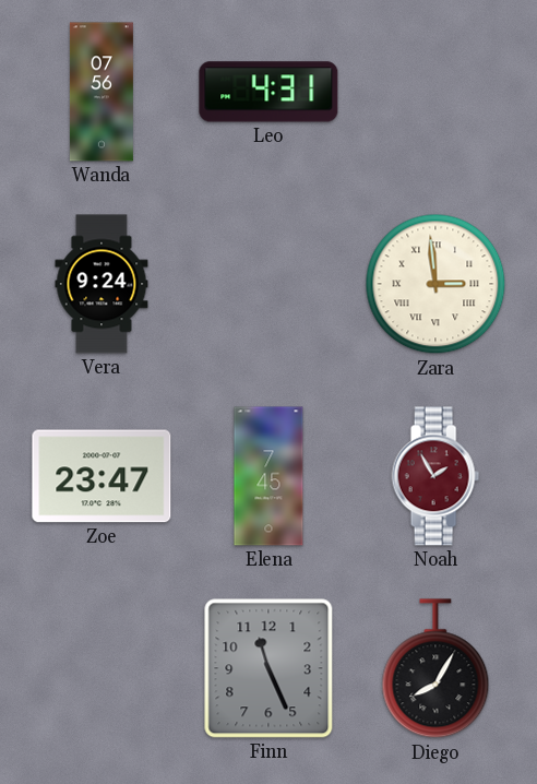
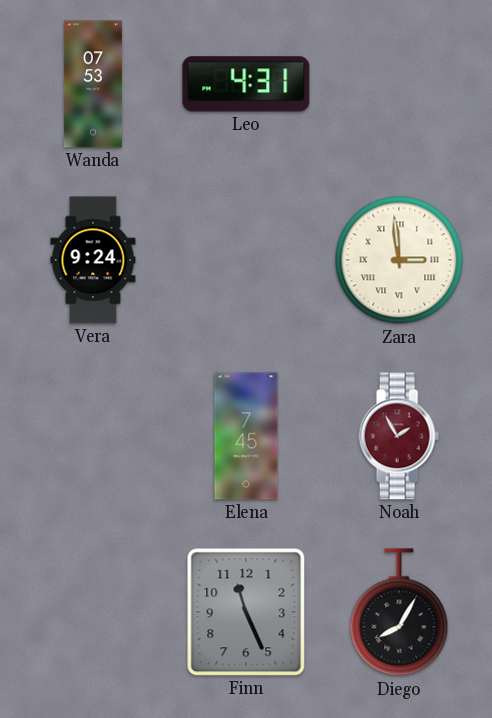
Wanda: 07:56 -> 07:53
Zoe: 23:47 -> none
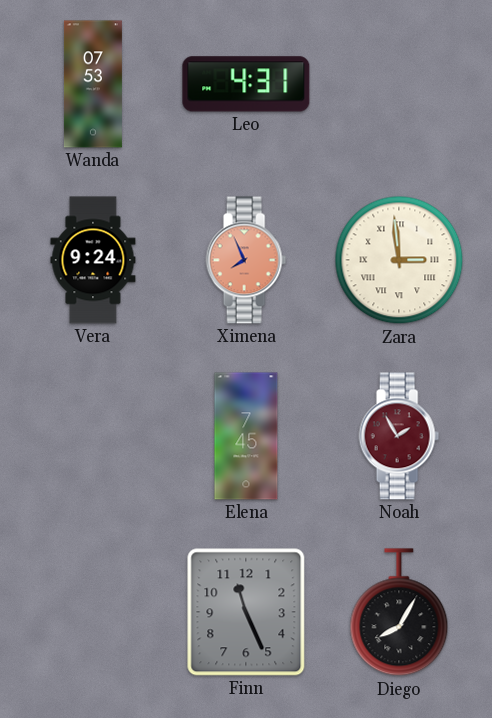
Ximena: none -> 7:56
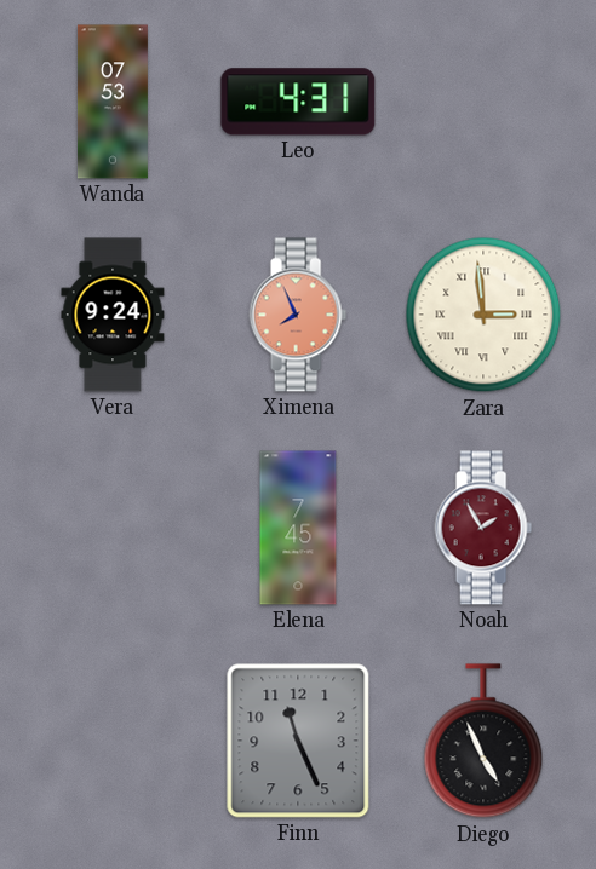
Diego: 8:05 -> 4:56
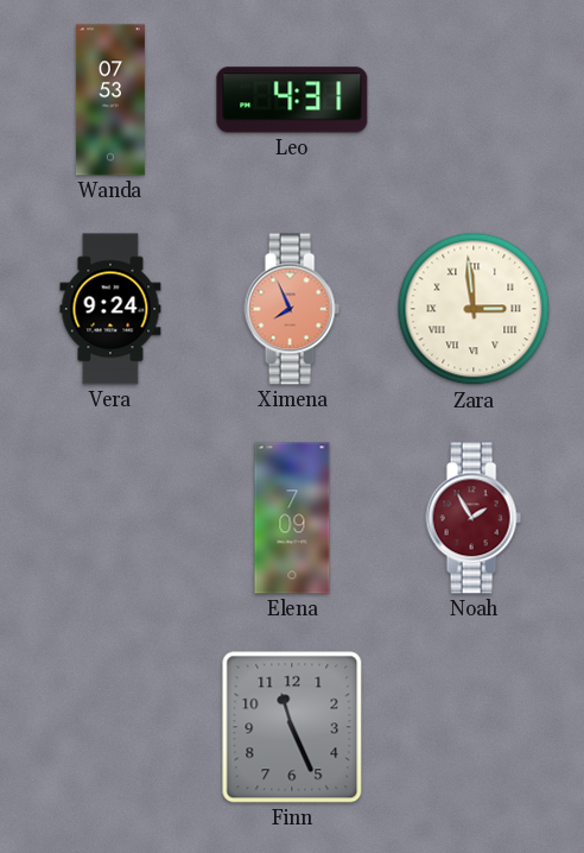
Elena: 7:45 -> 7:09
Diego: 4:56 -> none
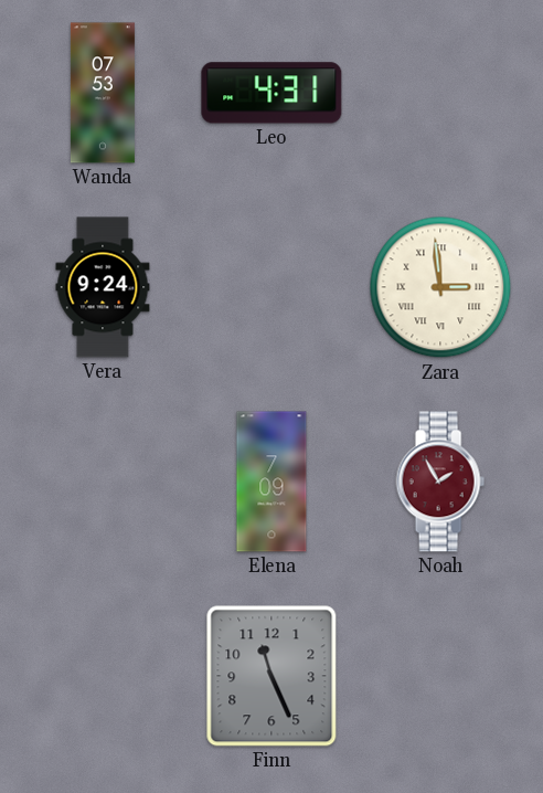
Ximena: 7:56 -> none
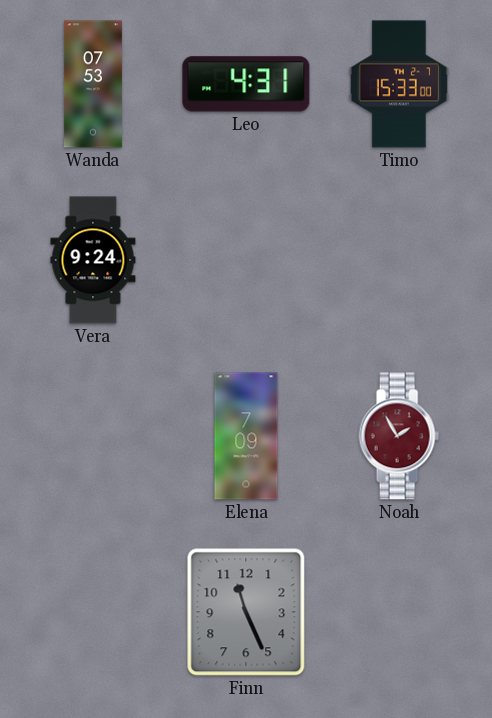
Timo: none -> 15:33
Zara: 2:59 -> none
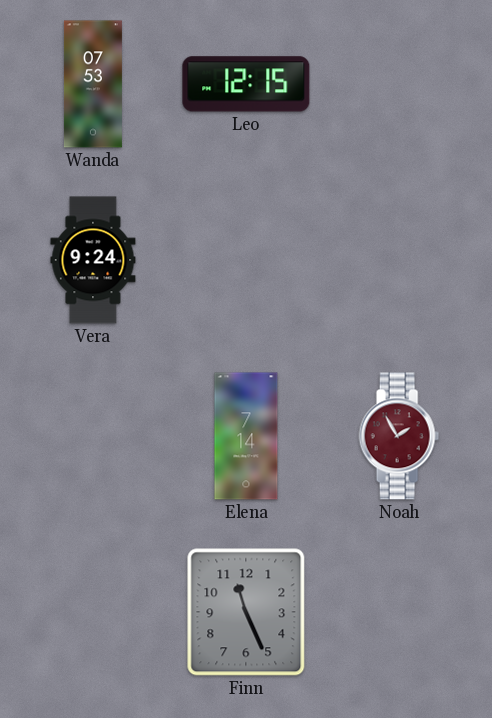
Leo: 4:31 -> 12:15
Timo: 15:33 -> none
Elena: 7:09 -> 7:14
